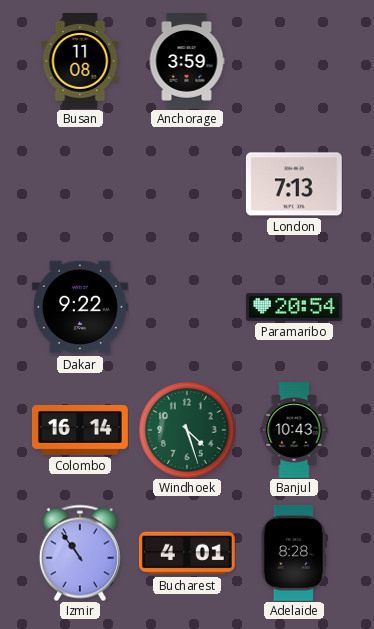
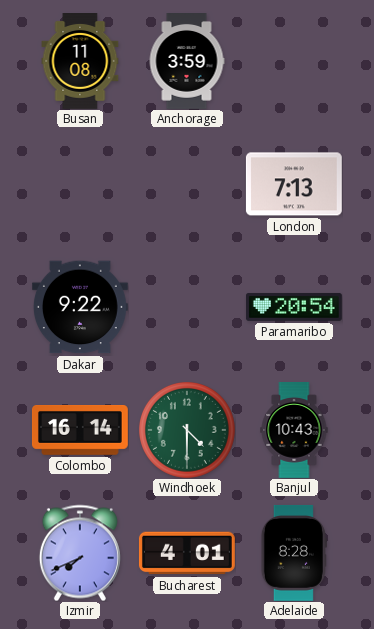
Windhoek: 4:27 -> 4:30
Izmir: 10:54 -> 7:41
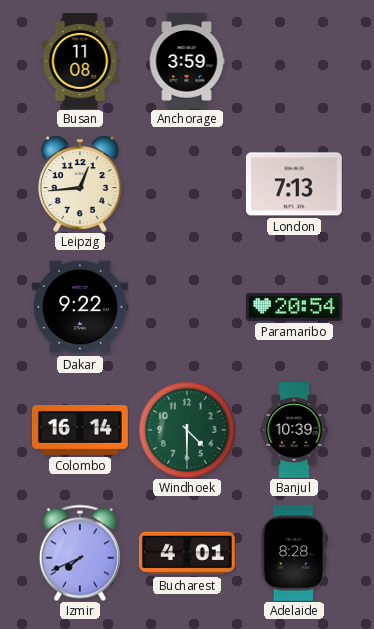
Leipzig: none -> 12:44
Banjul: 10:43 -> 10:39
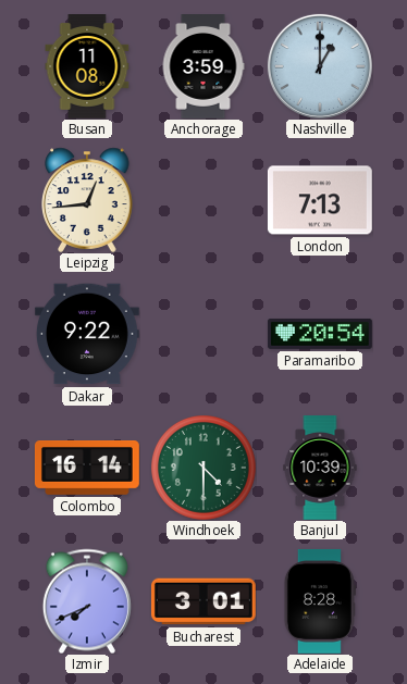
Nashville: none -> 1:00
Bucharest: 4:01 -> 3:01
